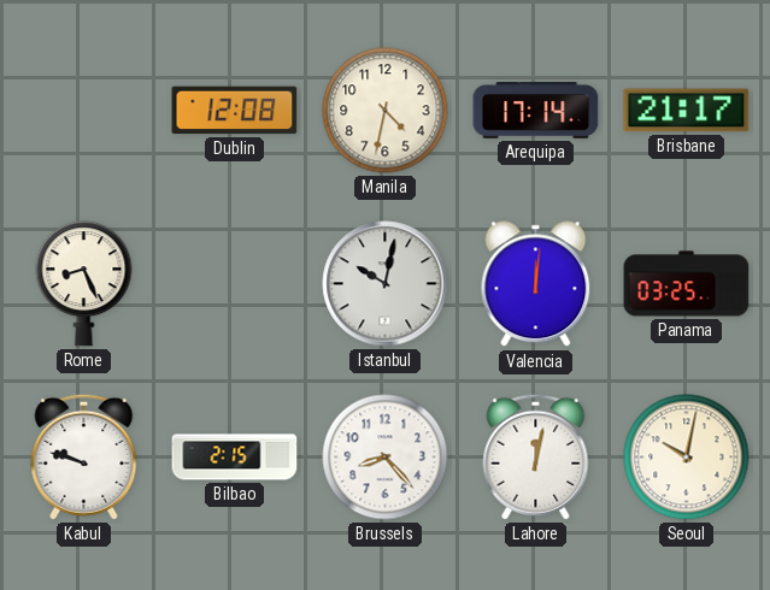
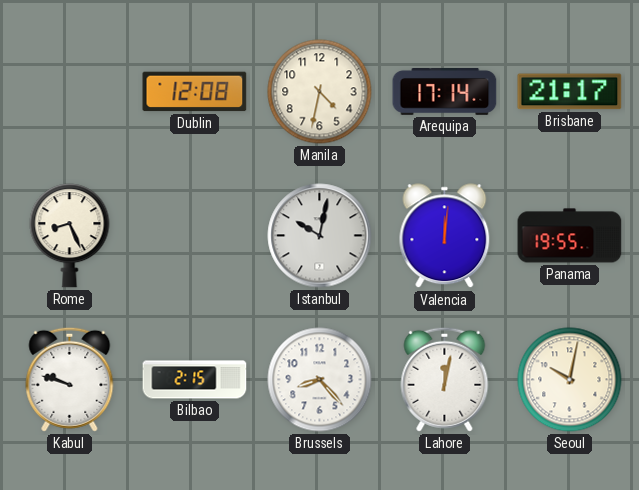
Panama: 03:25 -> 19:55
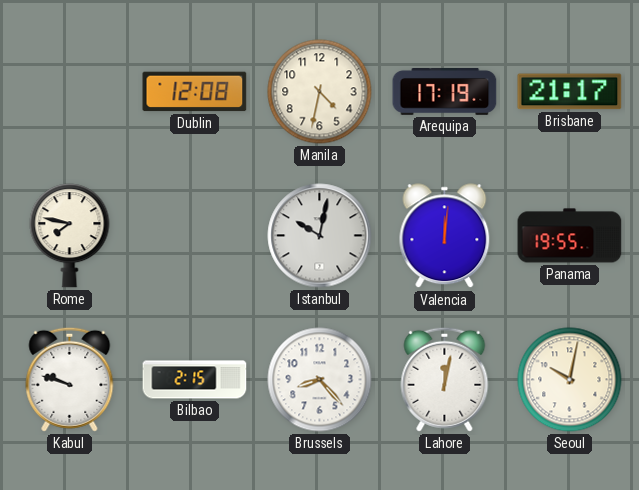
Arequipa: 17:14 -> 17:19
Rome: 8:26 -> 7:47
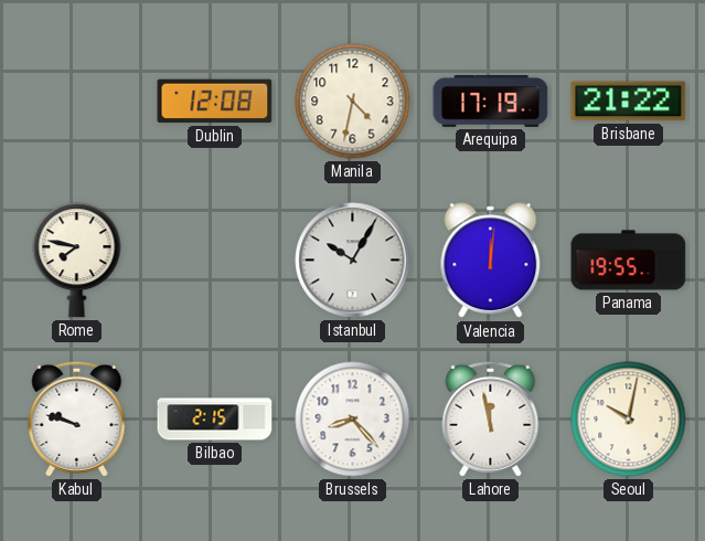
Brisbane: 21:17 -> 21:22
Istanbul: 10:02 -> 10:05
Lahore: 12:02 -> 11:58
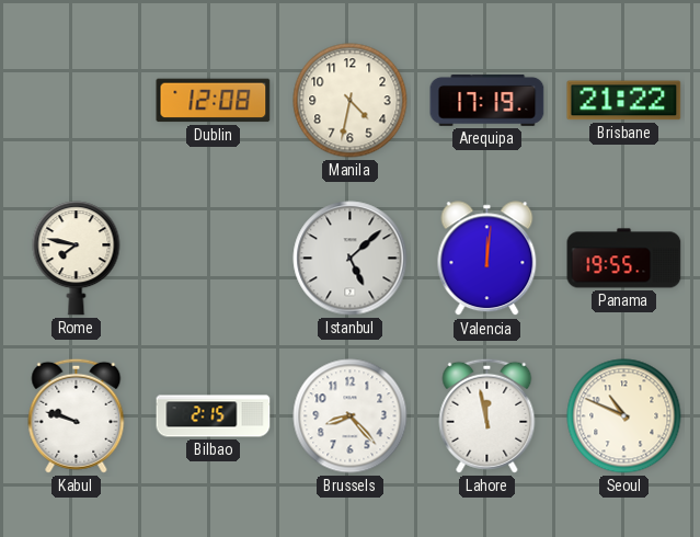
Istanbul: 10:05 -> 5:08
Seoul: 10:02 -> 10:49
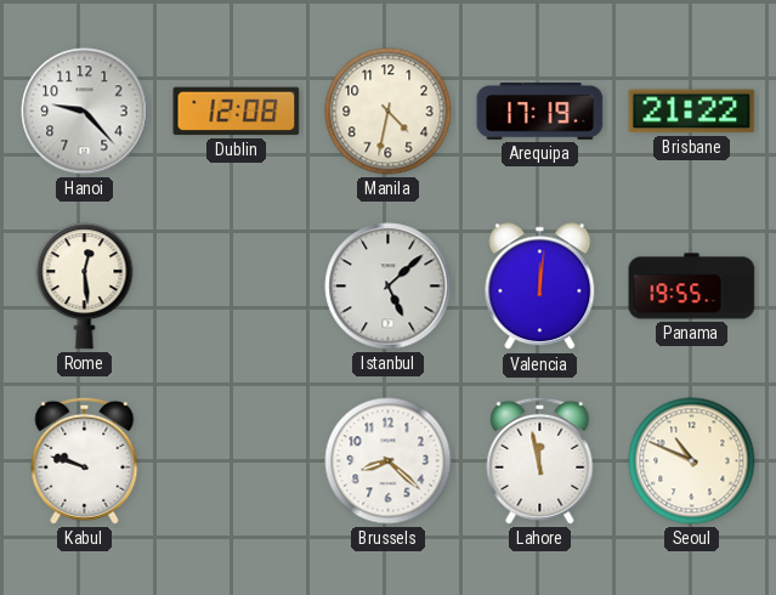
Hanoi: none -> 9:23
Rome: 7:47 -> 12:29
Bilbao: 2:15 -> none
Brussels: 8:23 -> 8:22
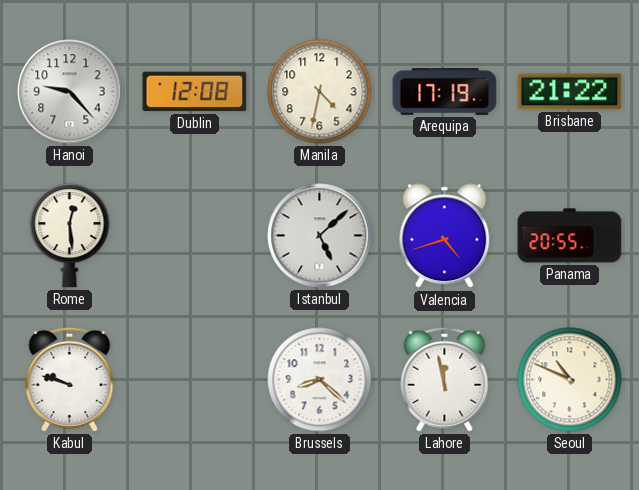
Valencia: 12:01 -> 4:42
Panama: 19:55 -> 20:55
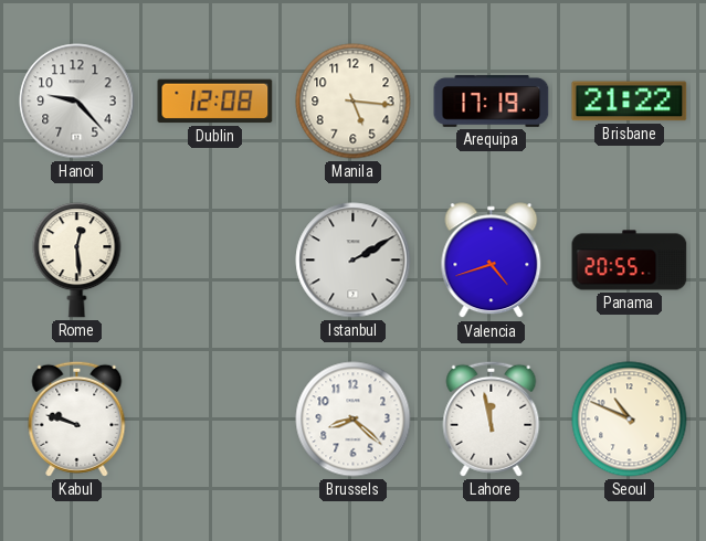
Manila: 4:32 -> 5:16
Istanbul: 5:08 -> 2:10
